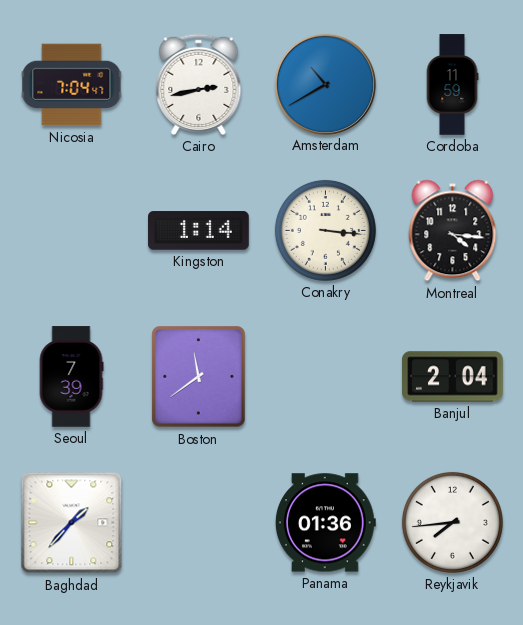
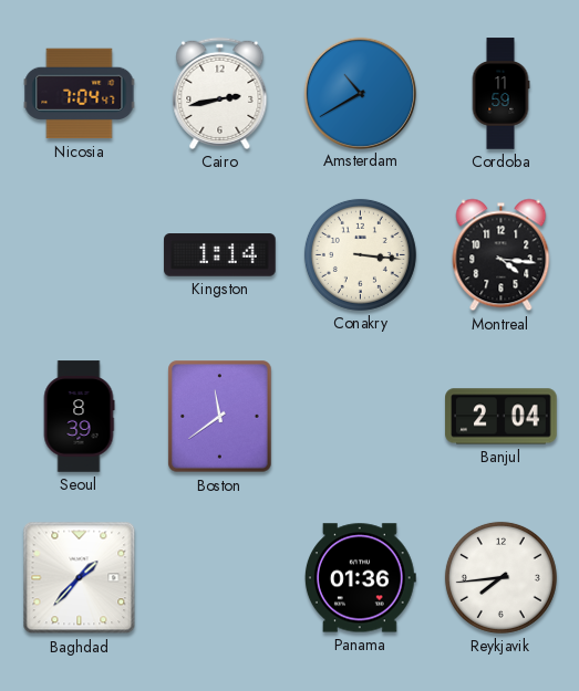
Seoul: 7:39 -> 8:39
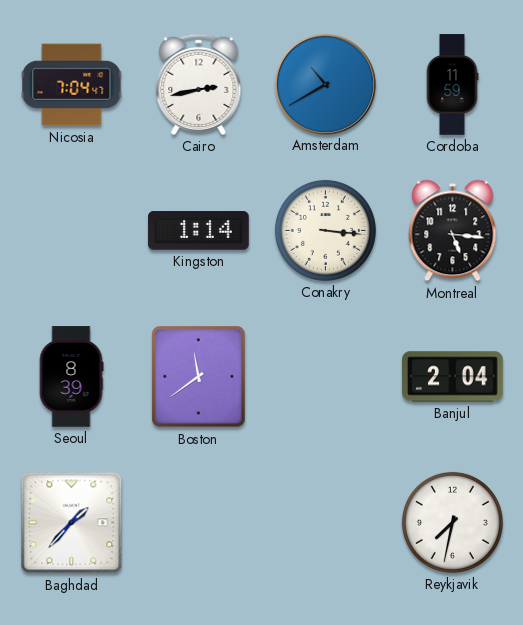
Montreal: 4:16 -> 5:16
Panama: 01:36 -> none
Reykjavik: 7:44 -> 7:32
